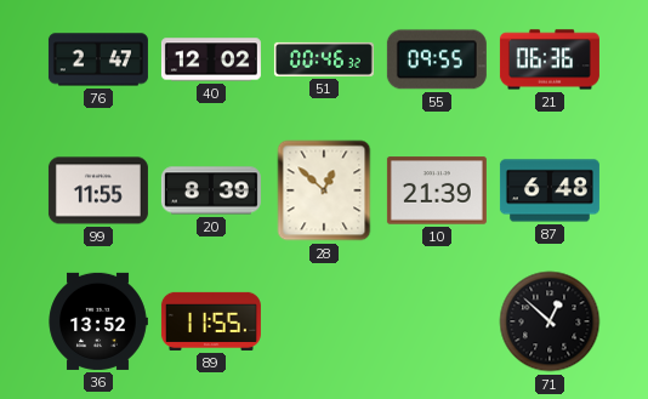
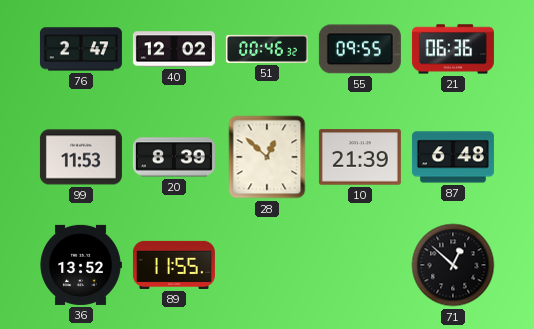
99: 11:55 -> 11:53
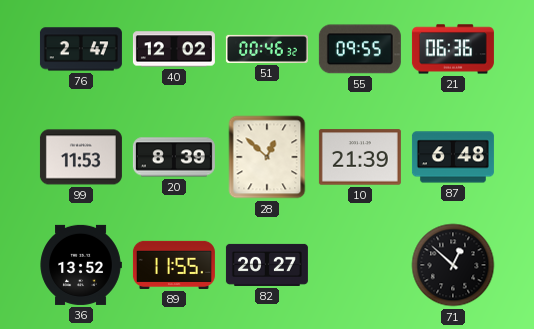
82: none -> 20:27
